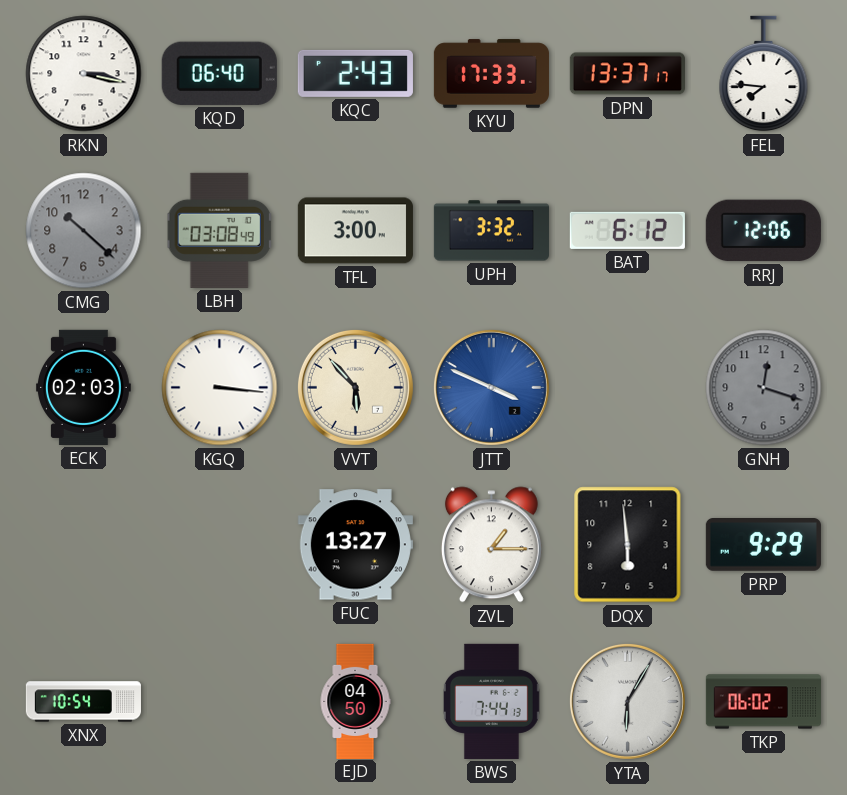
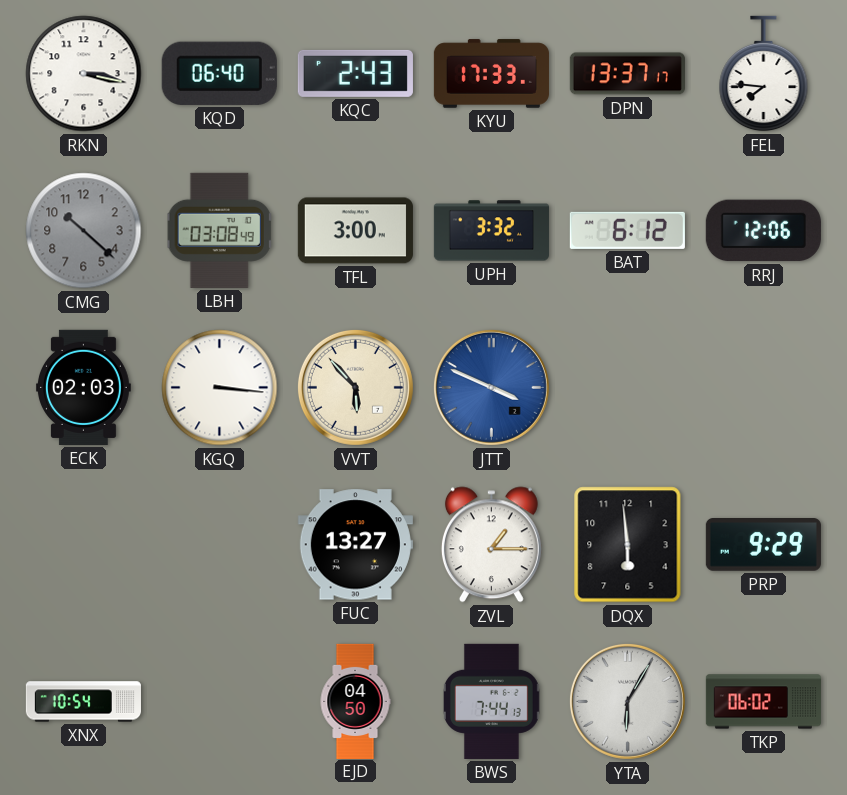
GNH: 12:18 -> none
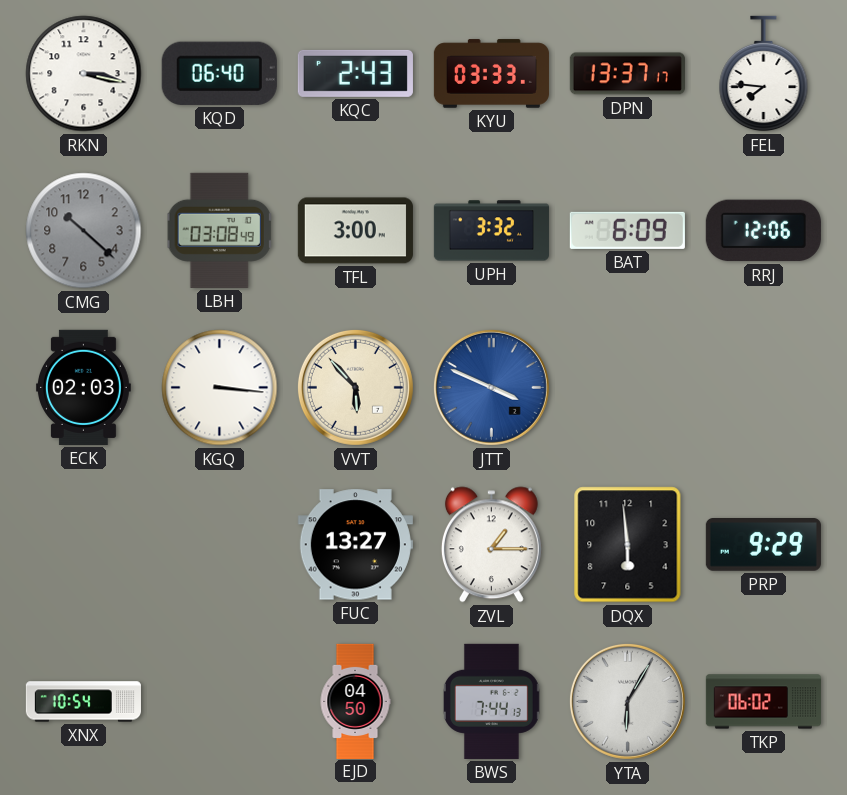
KYU: 17:33 -> 03:33
BAT: 6:12 -> 6:09
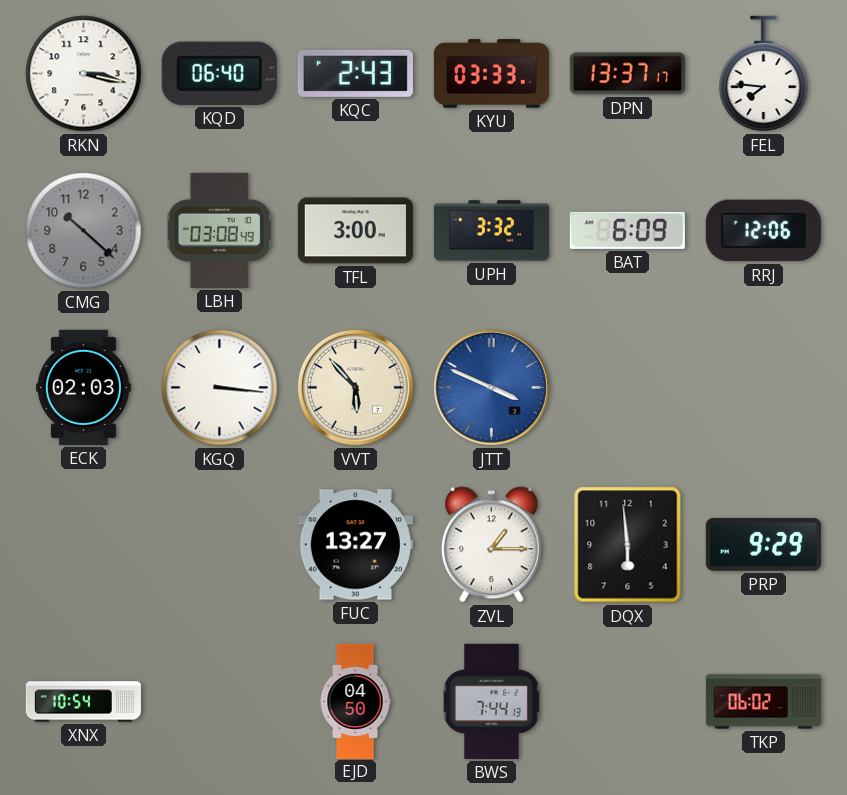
YTA: 6:05 -> none
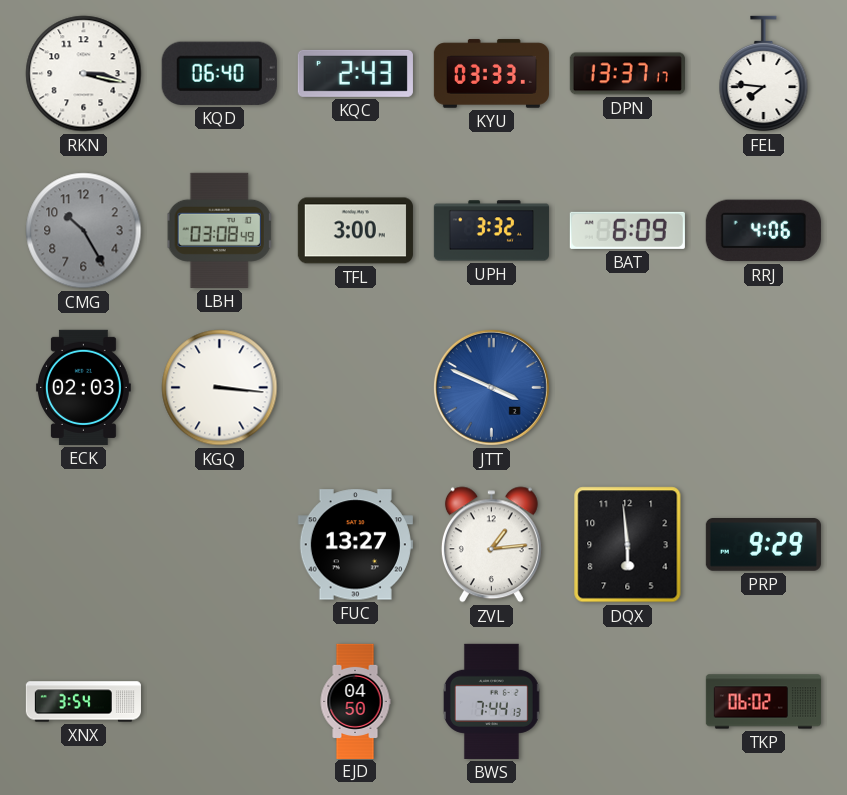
CMG: 10:22 -> 10:25
RRJ: 12:06 -> 4:06
VVT: 5:53 -> none
ZVL: 1:15 -> 1:14
XNX: 10:54 -> 3:54
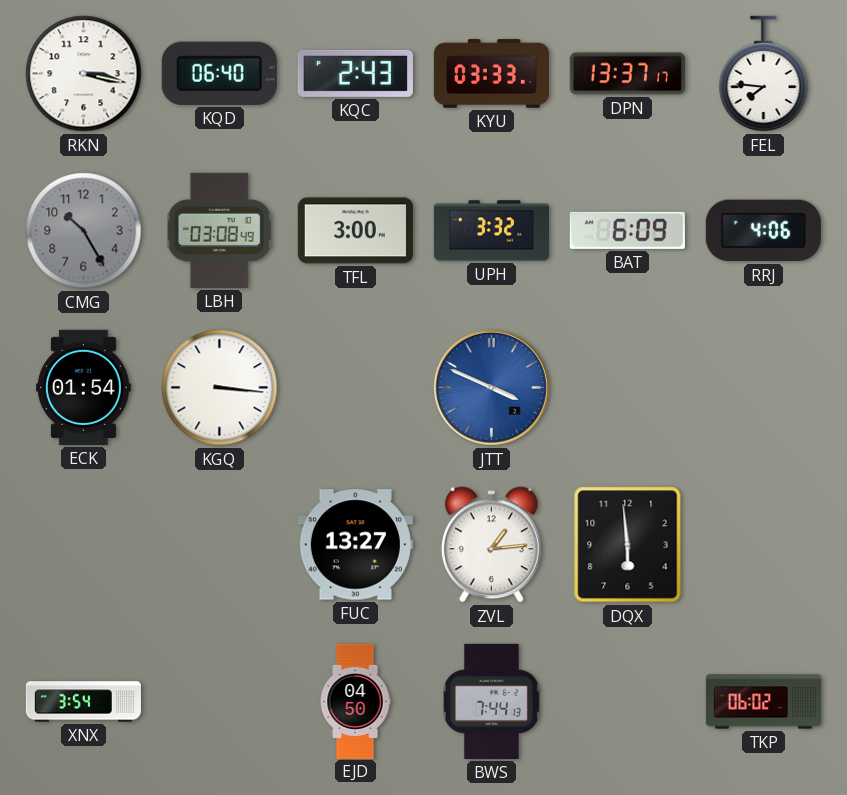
ECK: 02:03 -> 01:54
PRP: 9:29 -> none
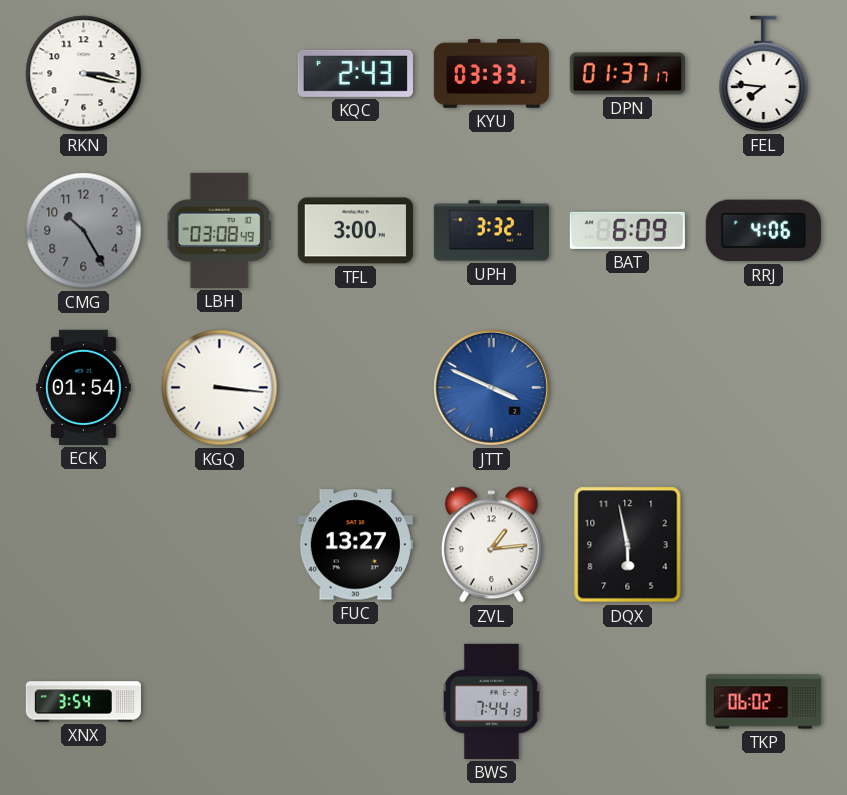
KQD: 06:40 -> none
DPN: 13:37 -> 01:37
DQX: 5:59 -> 5:58
EJD: 04:50 -> none
